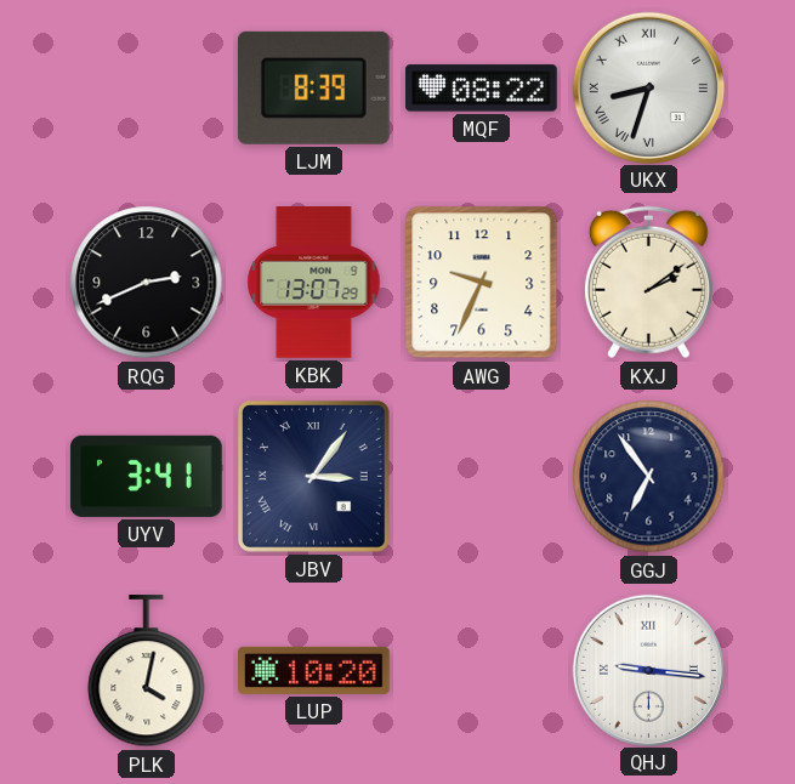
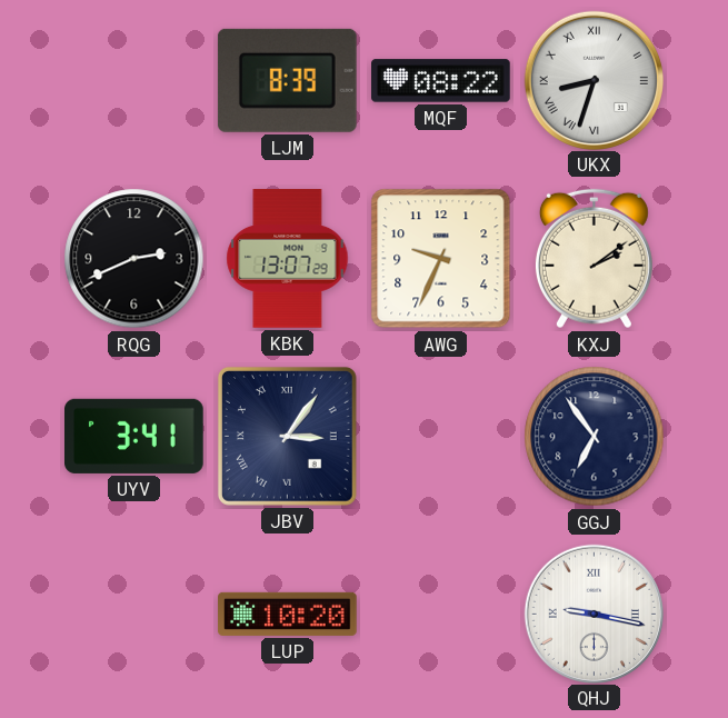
PLK: 4:02 -> none
QHJ: 9:16 -> 9:17
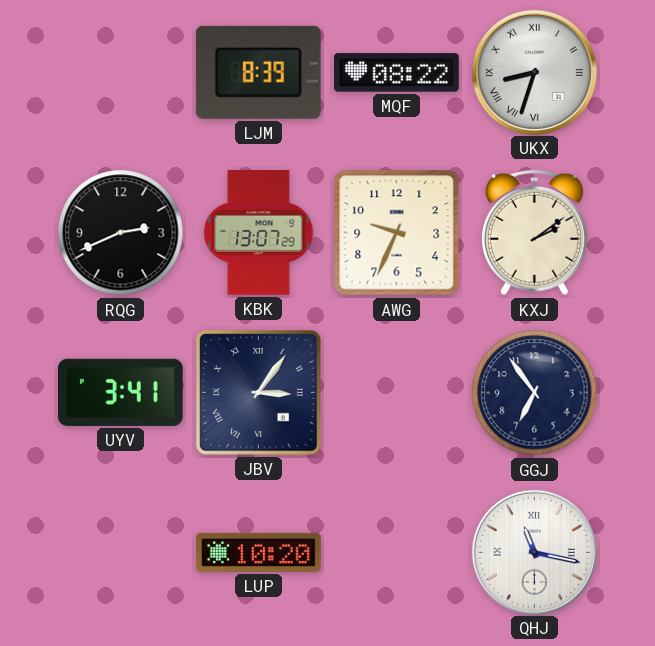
QHJ: 9:17 -> 11:17
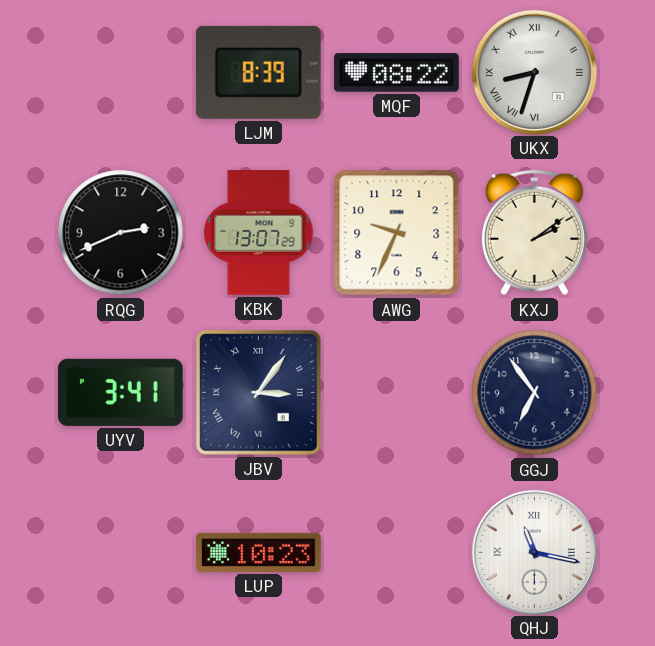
LUP: 10:20 -> 10:23
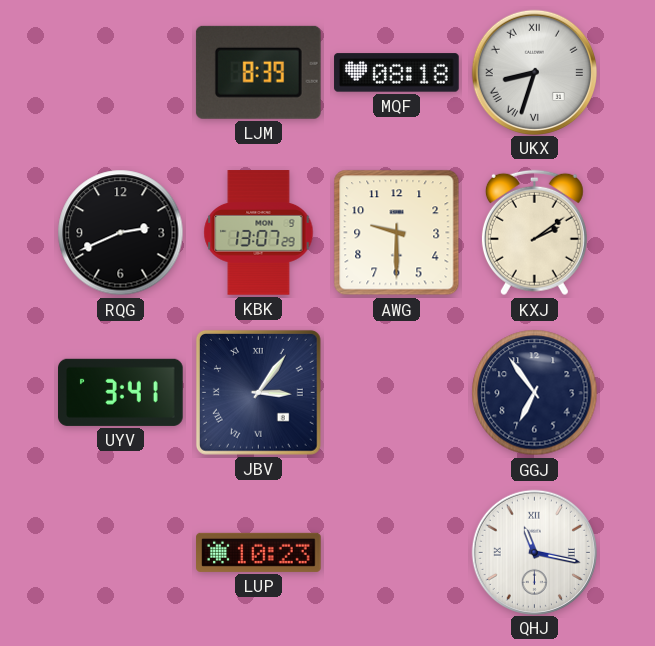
MQF: 08:22 -> 08:18
AWG: 9:34 -> 9:30
